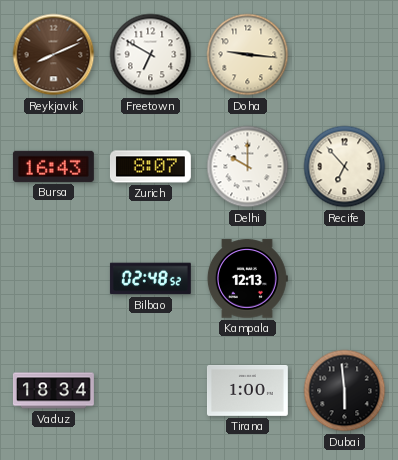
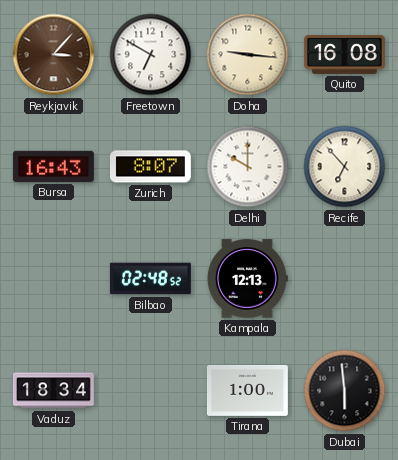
Reykjavik: 8:11 -> 3:07
Quito: none -> 16:08
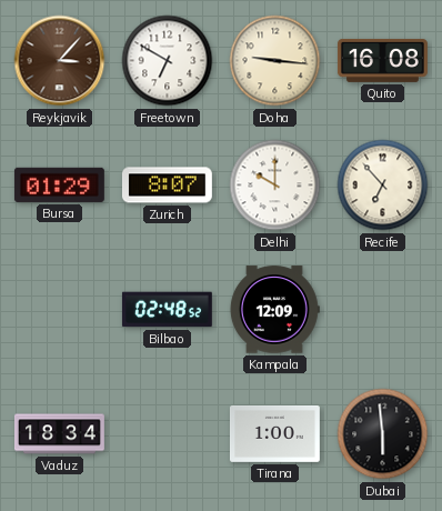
Bursa: 16:43 -> 01:29
Kampala: 12:13 -> 12:09
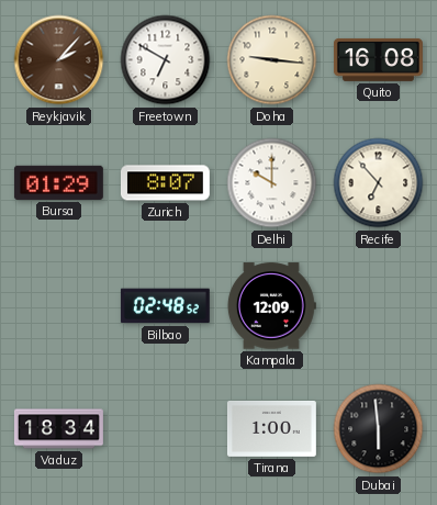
Reykjavik: 3:07 -> 2:07
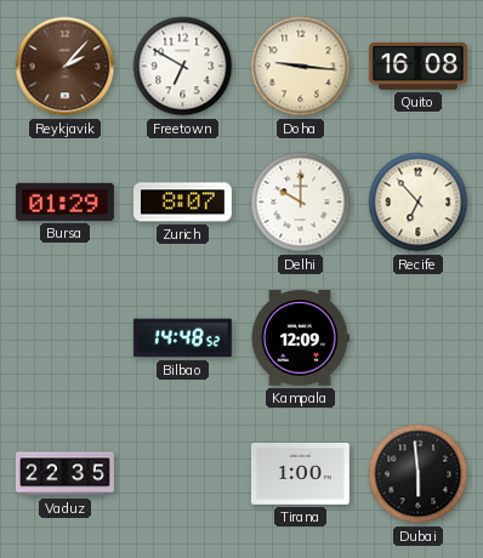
Bilbao: 02:48 -> 14:48
Vaduz: 18:34 -> 22:35
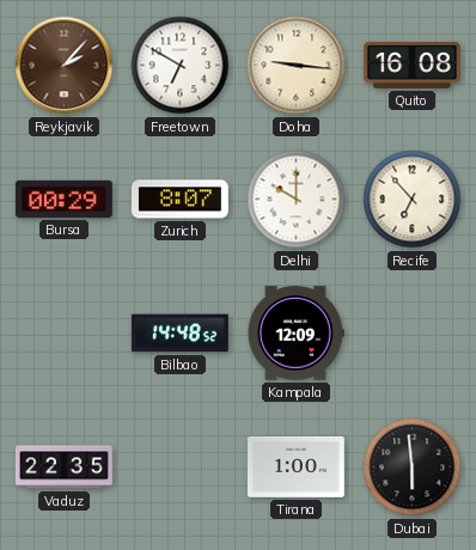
Bursa: 01:29 -> 00:29
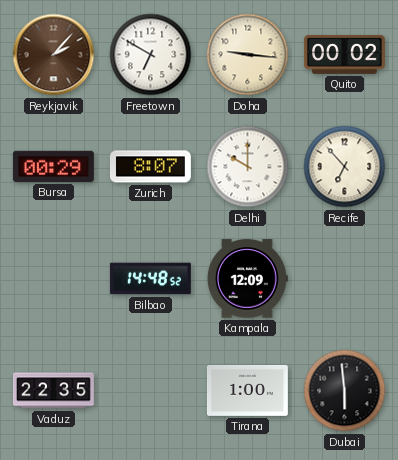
Quito: 16:08 -> 00:02
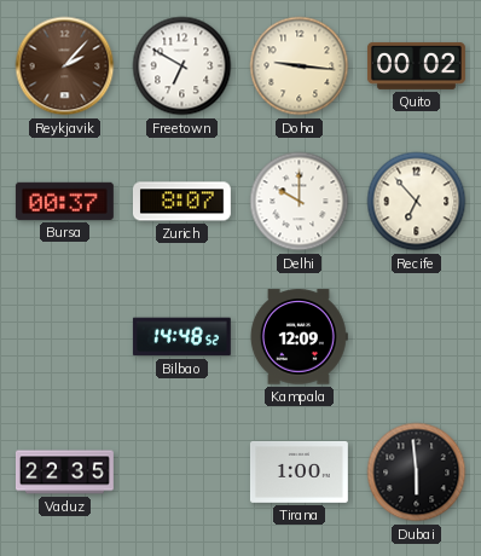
Bursa: 00:29 -> 00:37
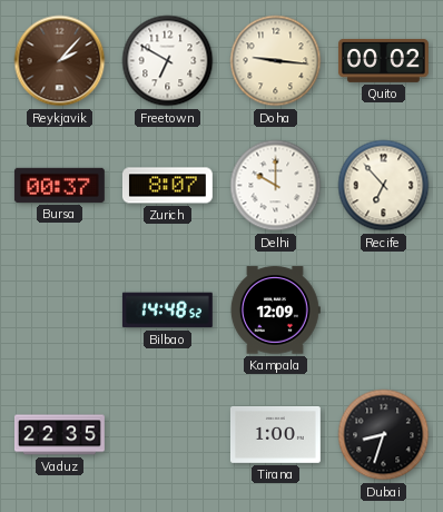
Dubai: 5:59 -> 8:33
